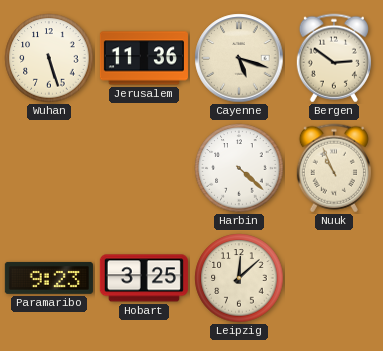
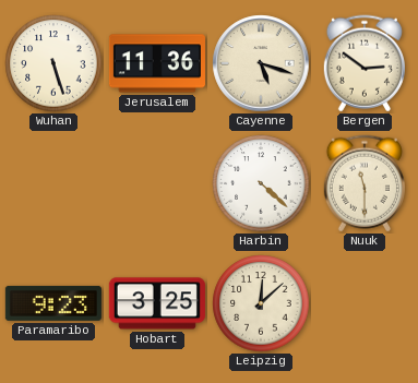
Nuuk: 10:56 -> 11:30
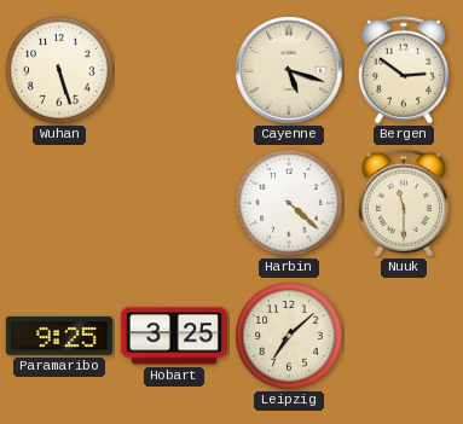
Jerusalem: 11:36 -> none
Paramaribo: 9:23 -> 9:25
Leipzig: 12:08 -> 7:08
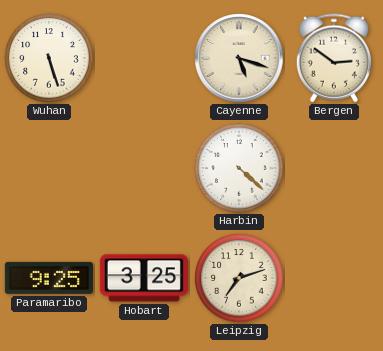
Nuuk: 11:30 -> none
Leipzig: 7:08 -> 7:12
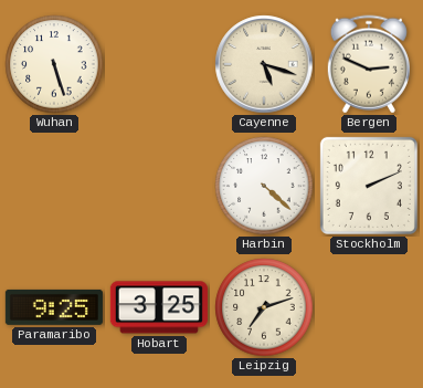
Bergen: 2:51 -> 2:49
Stockholm: none -> 2:11
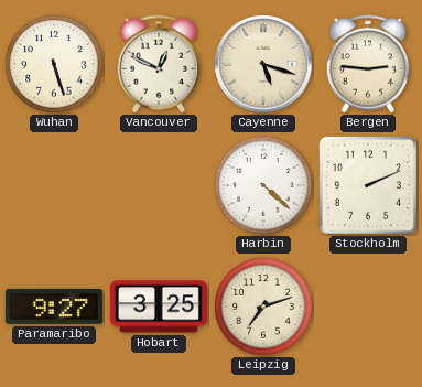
Vancouver: none -> 12:49
Bergen: 2:49 -> 2:46
Paramaribo: 9:25 -> 9:27
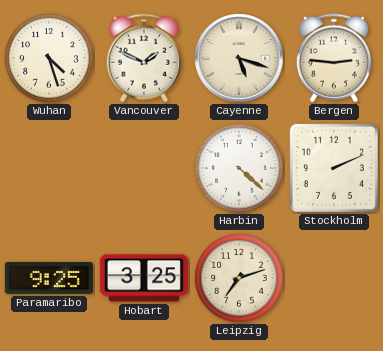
Wuhan: 5:27 -> 4:27
Vancouver: 12:49 -> 1:49
Paramaribo: 9:27 -> 9:25
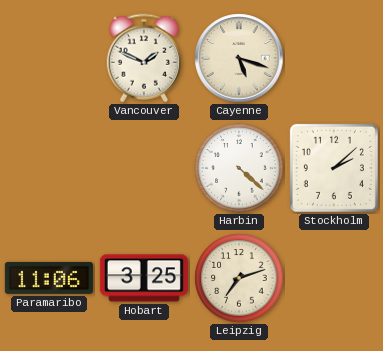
Wuhan: 4:27 -> none
Bergen: 2:46 -> none
Stockholm: 2:11 -> 2:08
Paramaribo: 9:25 -> 11:06
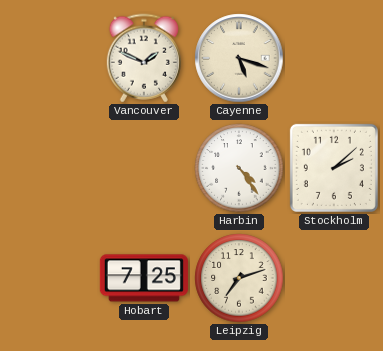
Harbin: 4:22 -> 4:24
Paramaribo: 11:06 -> none
Hobart: 3:25 -> 7:25
